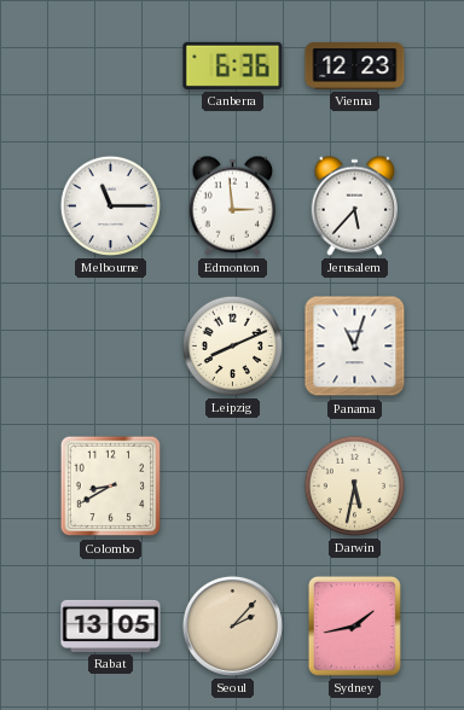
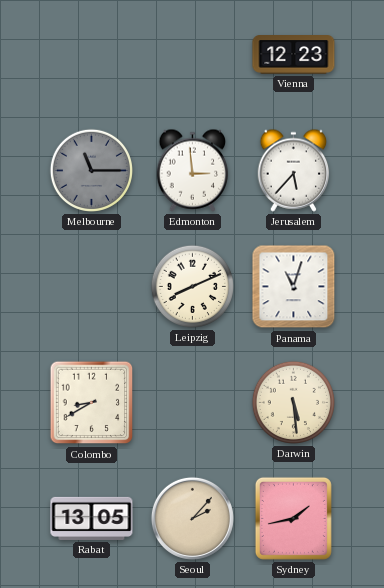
Canberra: 6:36 -> none
Melbourne dial: white -> grey
Darwin: 5:32 -> 5:29
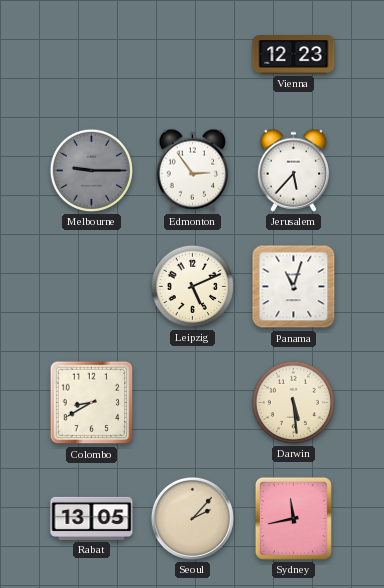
Melbourne: 11:15 -> 9:15
Edmonton: 2:59 -> 2:54
Leipzig: 8:11 -> 5:11
Sydney: 1:43 -> 11:43
